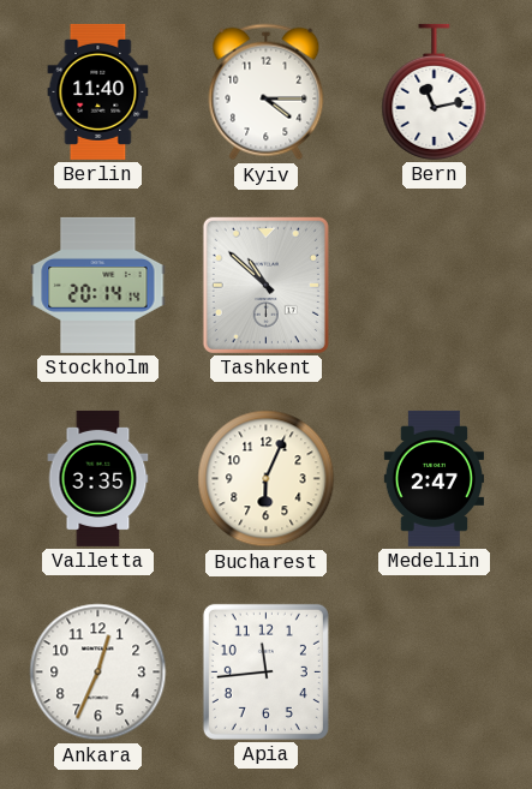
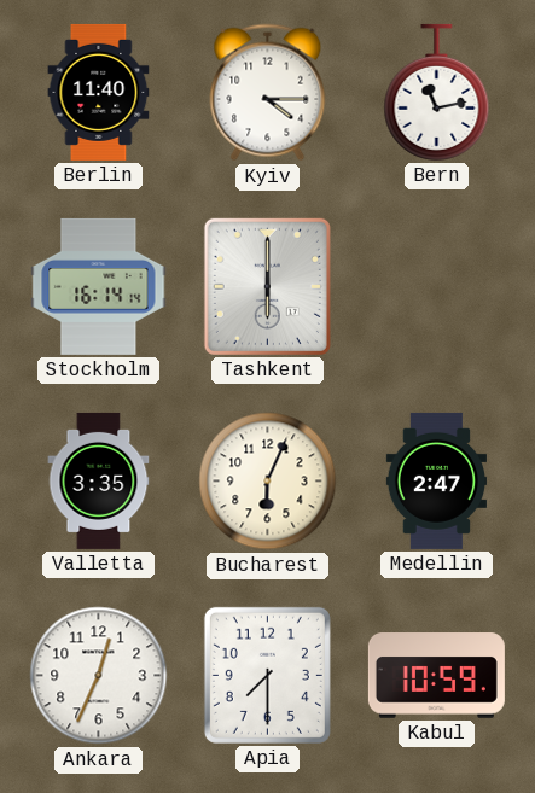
Stockholm: 20:14 -> 16:14
Tashkent: 10:52 -> 6:00
Apia: 11:44 -> 7:30
Kabul: none -> 10:59
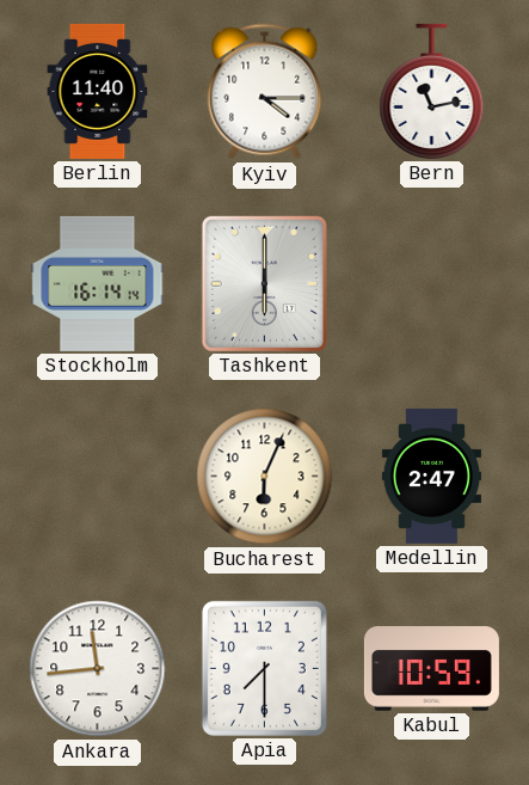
Valletta: 3:35 -> none
Ankara: 12:34 -> 11:44
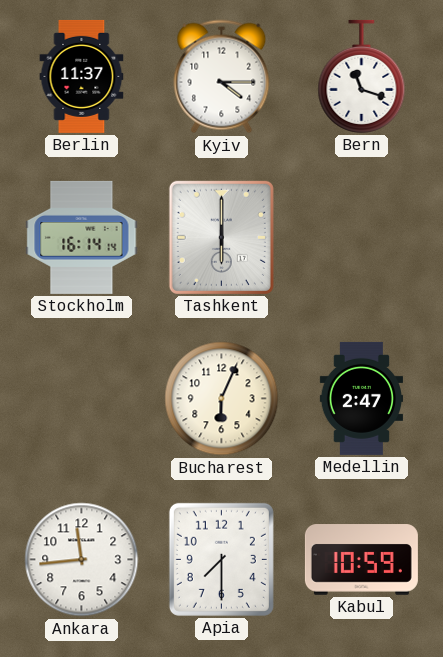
Berlin: 11:40 -> 11:37
Bern: 11:13 -> 11:18
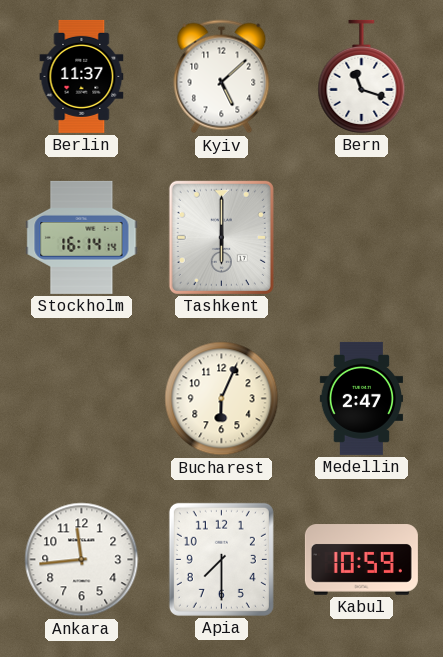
Kyiv: 4:15 -> 5:08
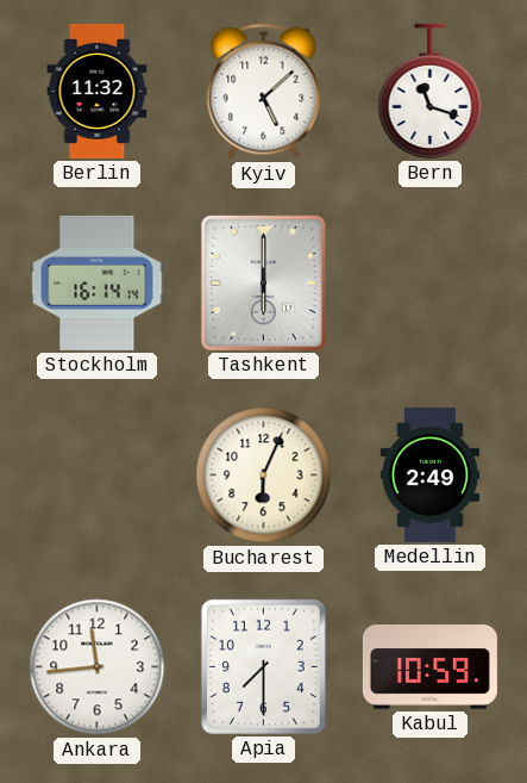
Berlin: 11:37 -> 11:32
Medellin: 2:47 -> 2:49
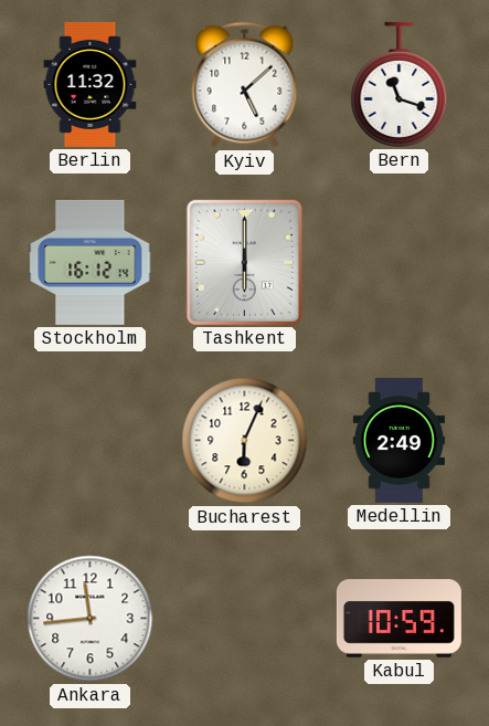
Stockholm: 16:14 -> 16:12
Apia: 7:30 -> none
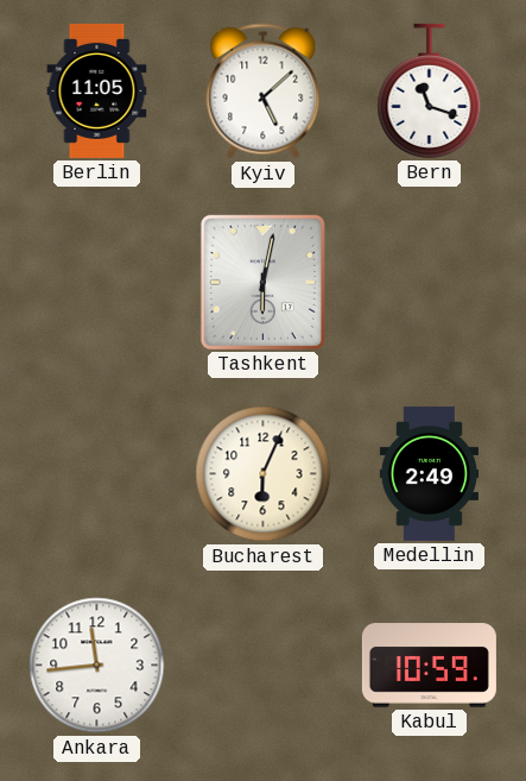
Berlin: 11:32 -> 11:05
Stockholm: 16:12 -> none
Tashkent: 6:00 -> 6:02
